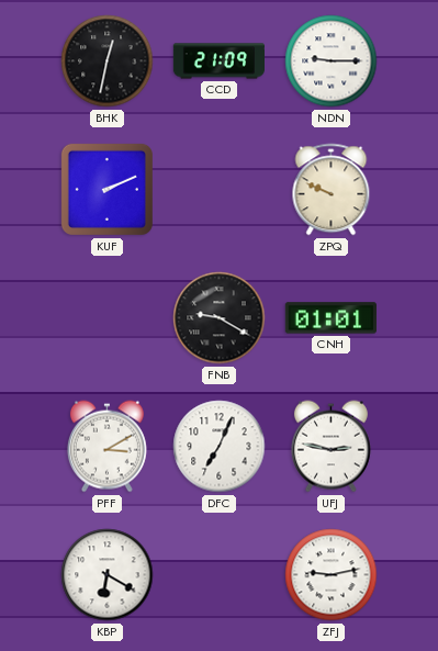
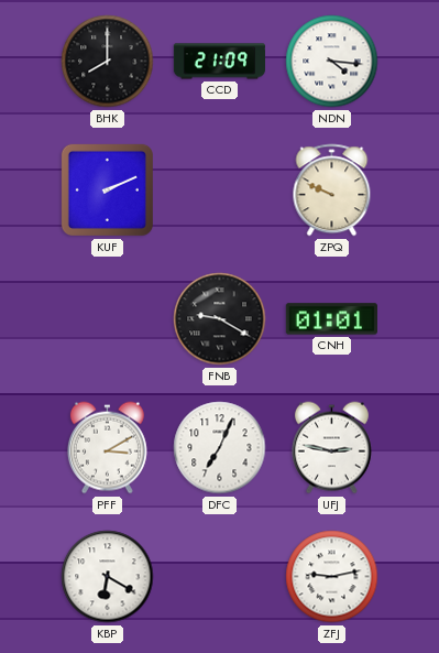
BHK: 12:32 -> 8:00
NDN: 9:15 -> 4:16
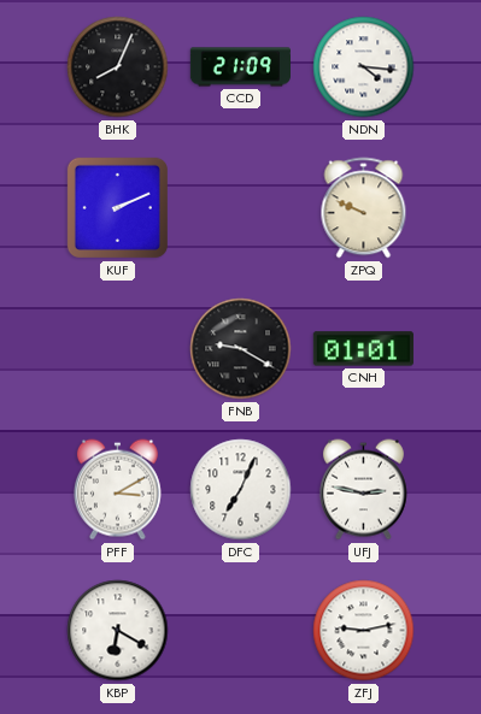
BHK: 8:00 -> 8:04
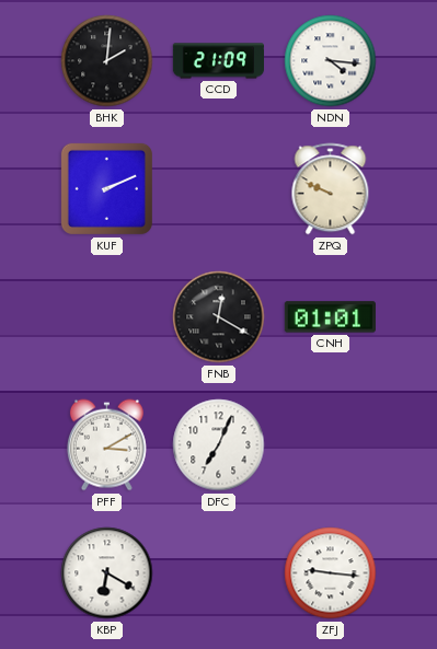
BHK: 8:04 -> 2:01
FNB: 9:20 -> 12:20
UFJ: 2:47 -> none
ZFJ: 9:13 -> 9:16
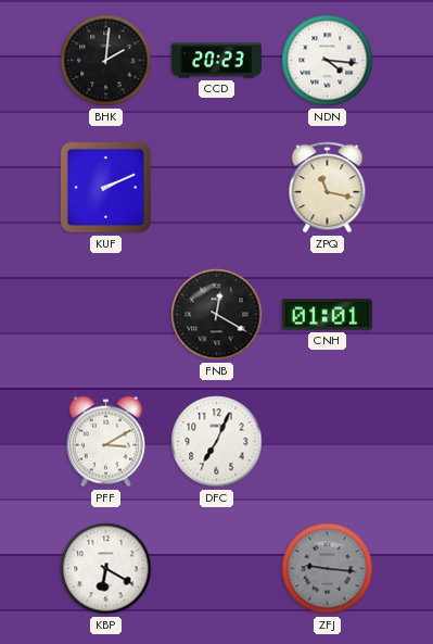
CCD: 21:09 -> 20:23
ZPQ: 9:49 -> 11:17
ZFJ dial: white -> grey
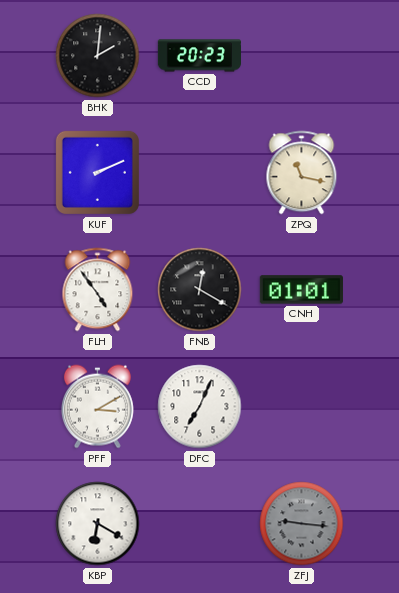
NDN: 4:16 -> none
FLH: none -> 4:54
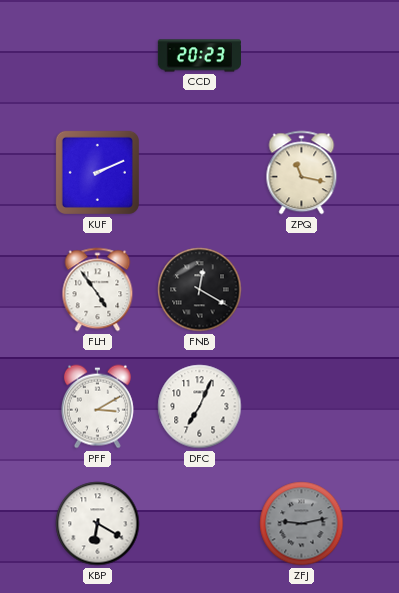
BHK: 2:01 -> none
CNH: 01:01 -> none
ZFJ: 9:16 -> 9:13
